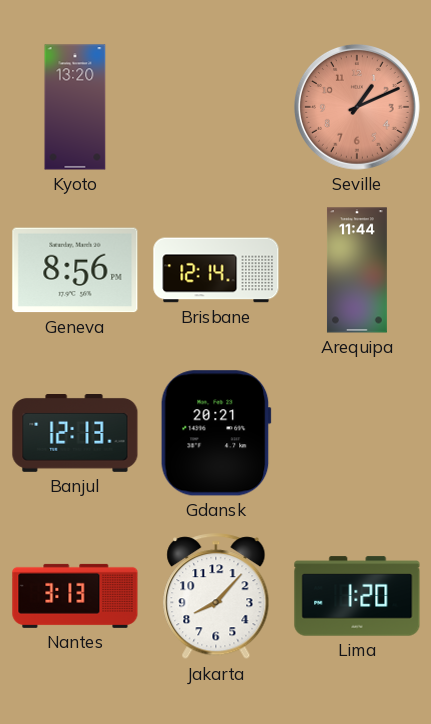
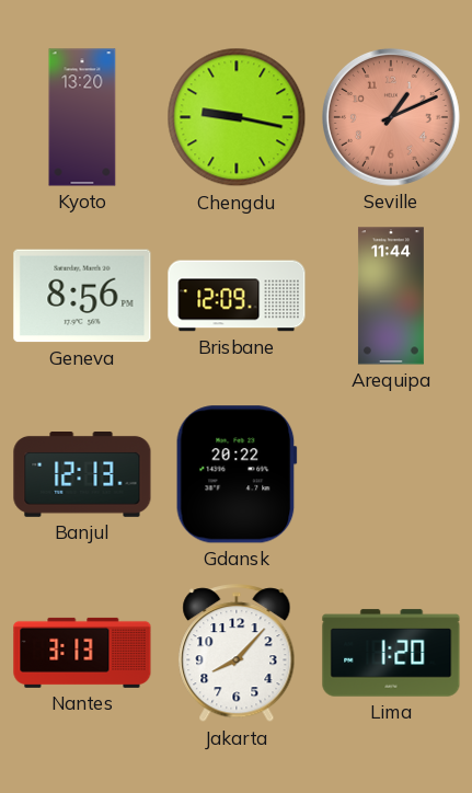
Chengdu: none -> 9:17
Brisbane: 12:14 -> 12:09
Gdansk: 20:21 -> 20:22
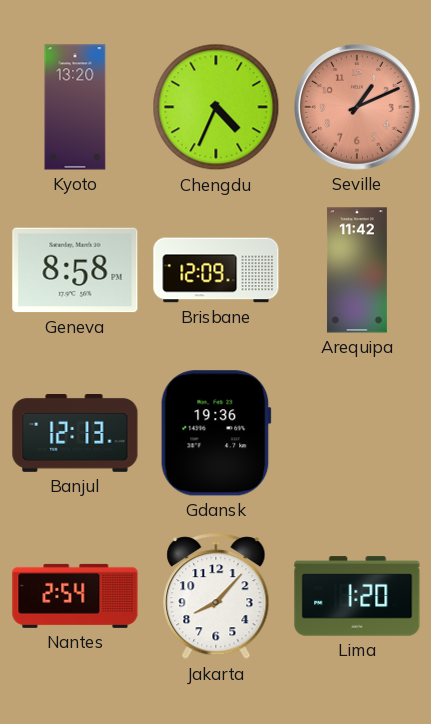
Chengdu: 9:17 -> 4:34
Geneva: 8:56 -> 8:58
Arequipa: 11:44 -> 11:42
Gdansk: 20:22 -> 19:36
Nantes: 3:13 -> 2:54
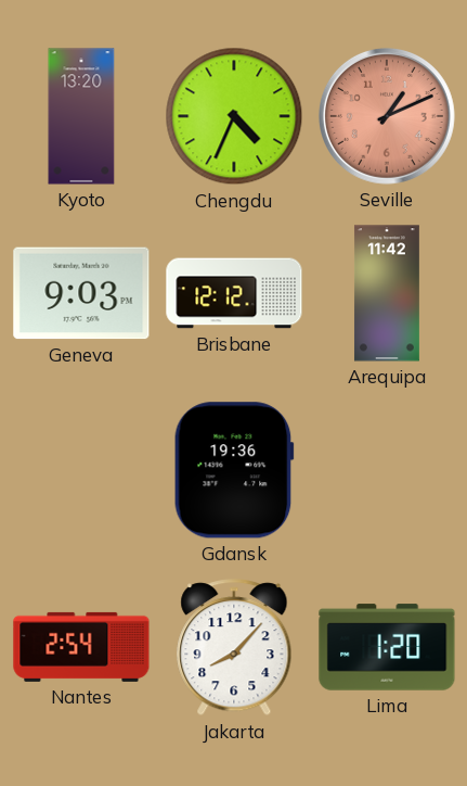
Geneva: 8:58 -> 9:03
Brisbane: 12:09 -> 12:12
Banjul: 12:13 -> none
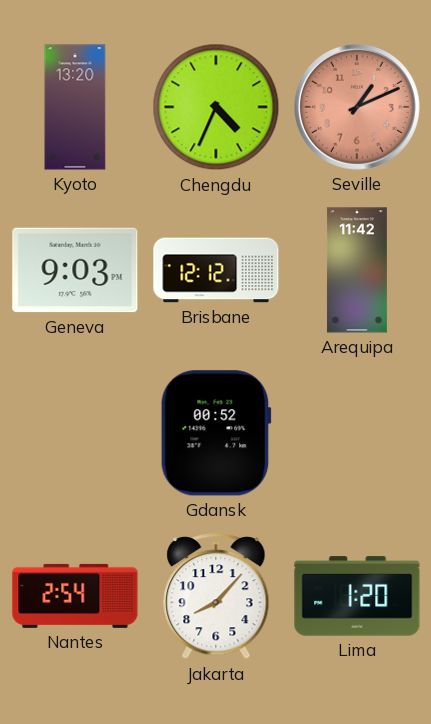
Gdansk: 19:36 -> 00:52
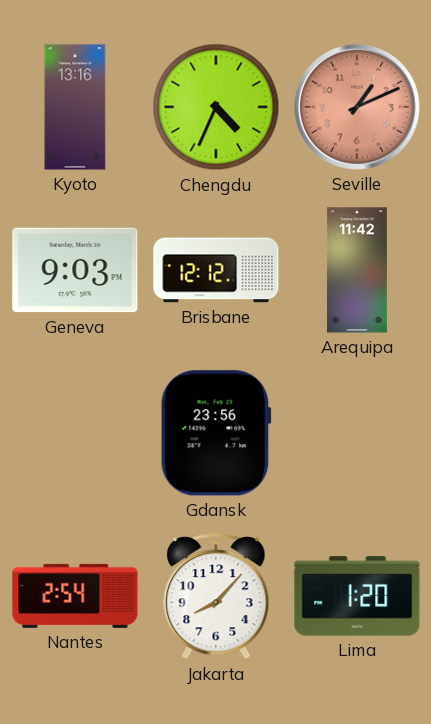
Kyoto: 13:20 -> 13:16
Gdansk: 00:52 -> 23:56
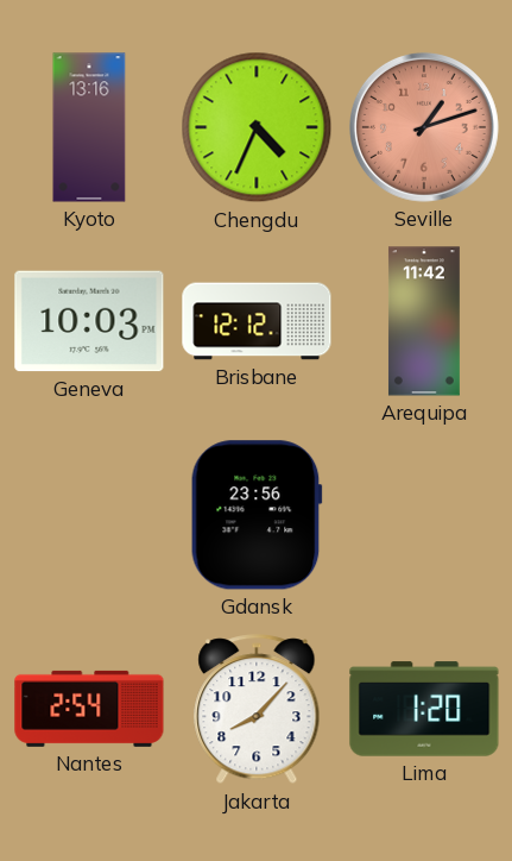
Seville: 1:11 -> 1:12
Geneva: 9:03 -> 10:03
